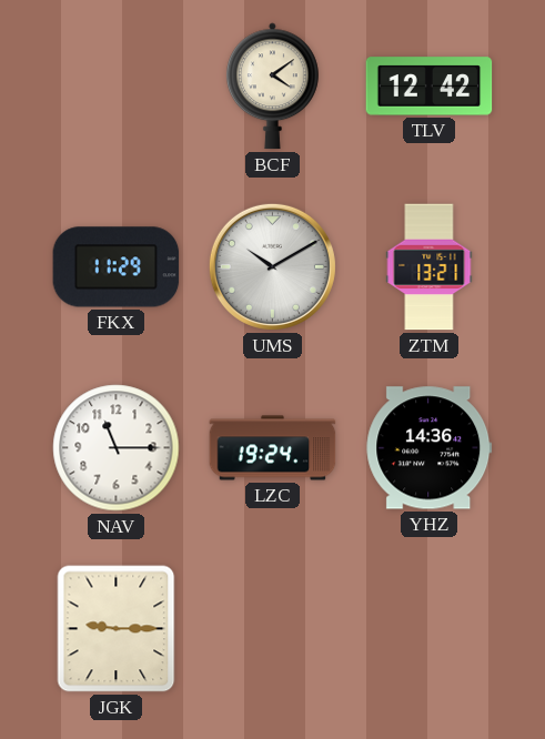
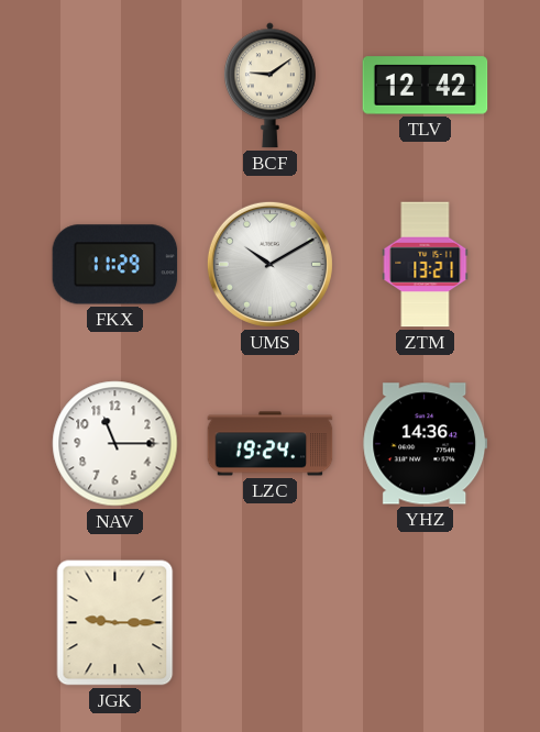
BCF: 4:09 -> 9:09
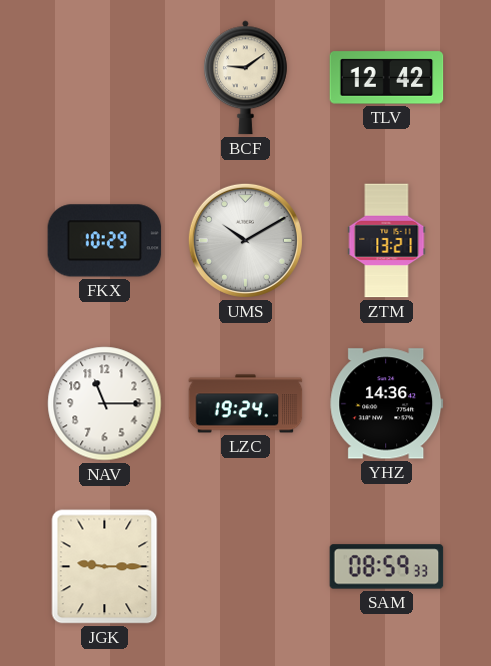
FKX: 11:29 -> 10:29
SAM: none -> 08:59
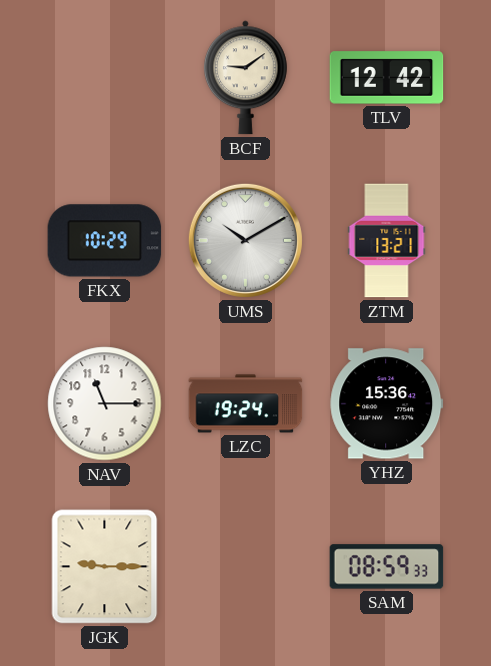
YHZ: 14:36 -> 15:36
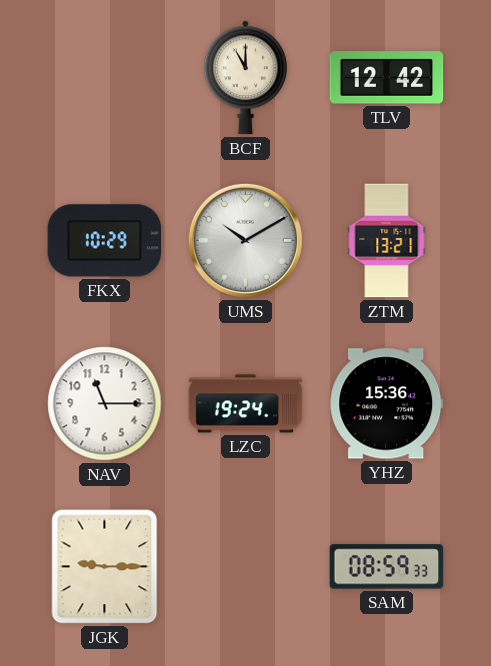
BCF: 9:09 -> 11:00
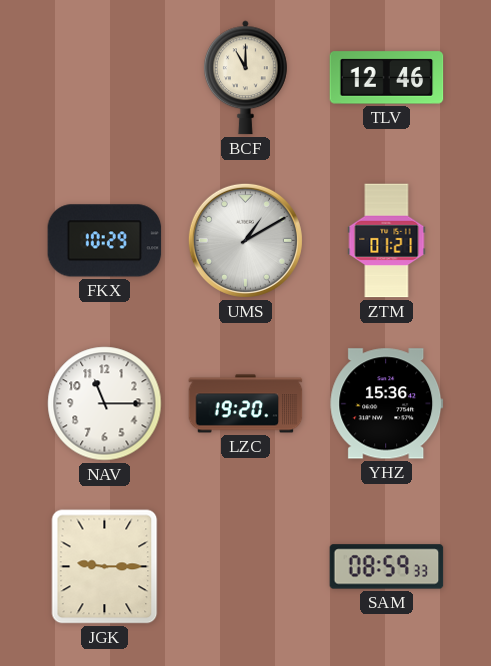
TLV: 12:42 -> 12:46
UMS: 10:10 -> 1:10
ZTM: 13:21 -> 01:21
LZC: 19:24 -> 19:20
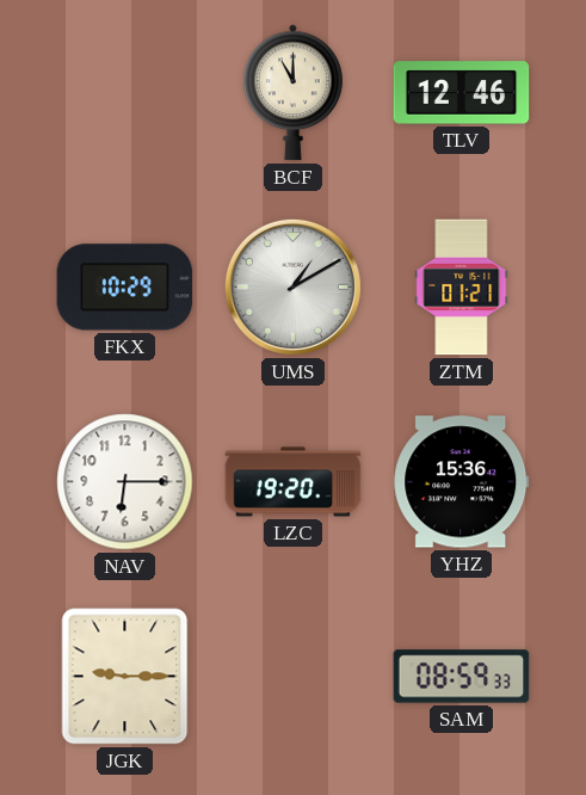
NAV: 11:15 -> 6:15
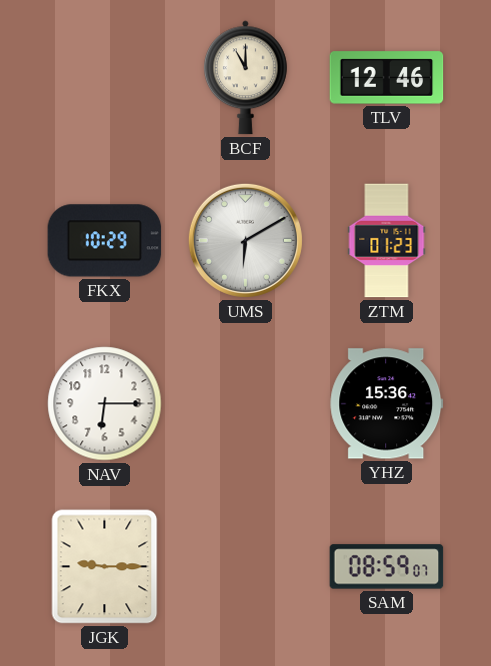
UMS: 1:10 -> 6:10
ZTM: 01:21 -> 01:23
LZC: 19:20 -> none
SAM: 08:59:33 -> 08:59:07
